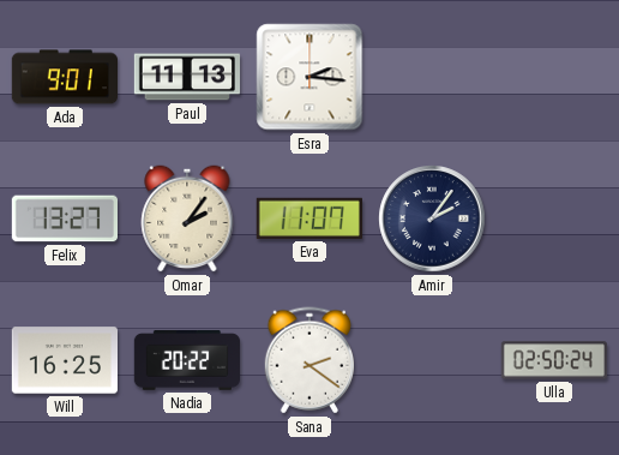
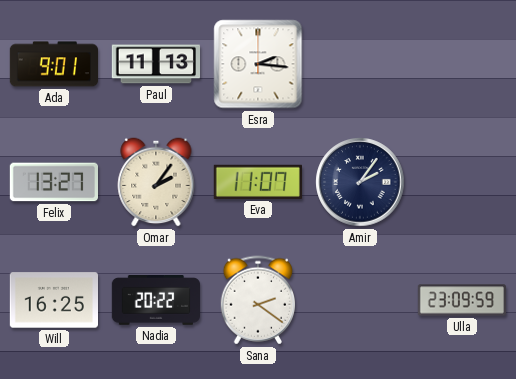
Ulla: 02:50 -> 23:09
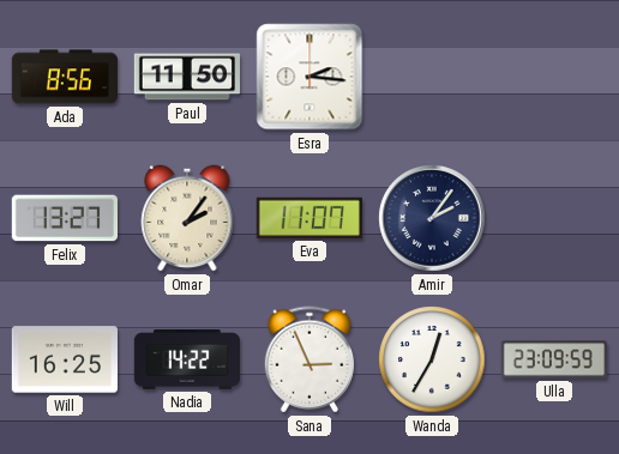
Ada: 9:01 -> 8:56
Paul: 11:13 -> 11:50
Nadia: 20:22 -> 14:22
Sana: 2:21 -> 2:56
Wanda: none -> 12:35
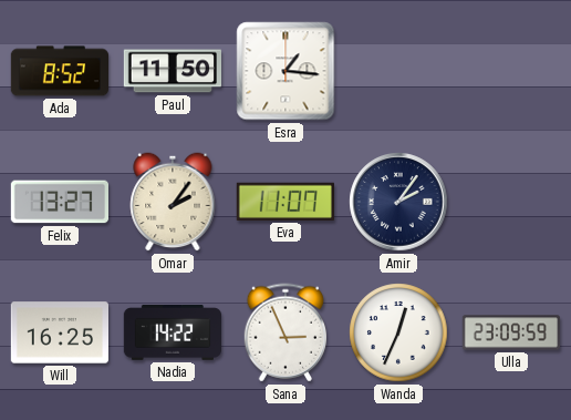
Ada: 8:56 -> 8:52
Esra: 2:16 -> 1:16
Wanda: 12:35 -> 12:34
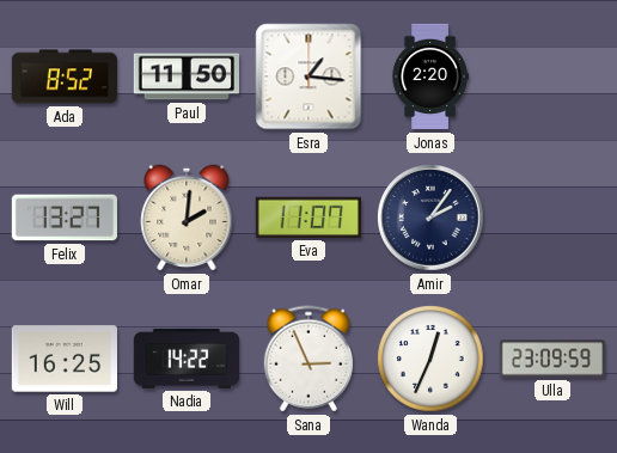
Jonas: none -> 2:20
Omar: 2:06 -> 2:01
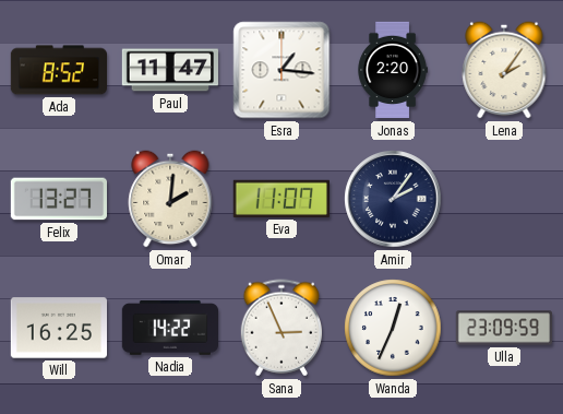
Paul: 11:50 -> 11:47
Lena: none -> 2:06
